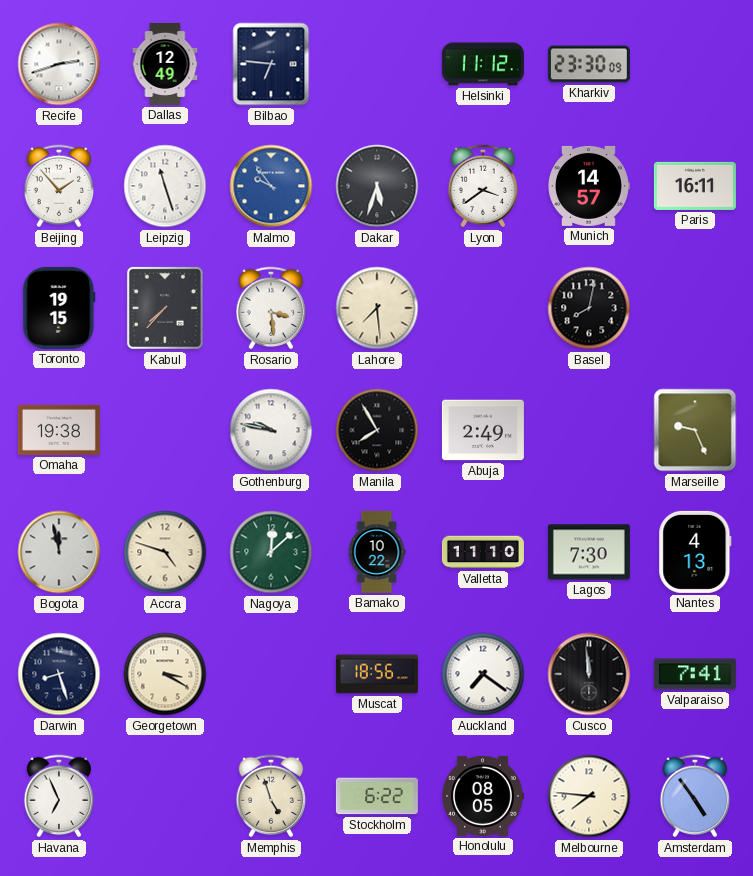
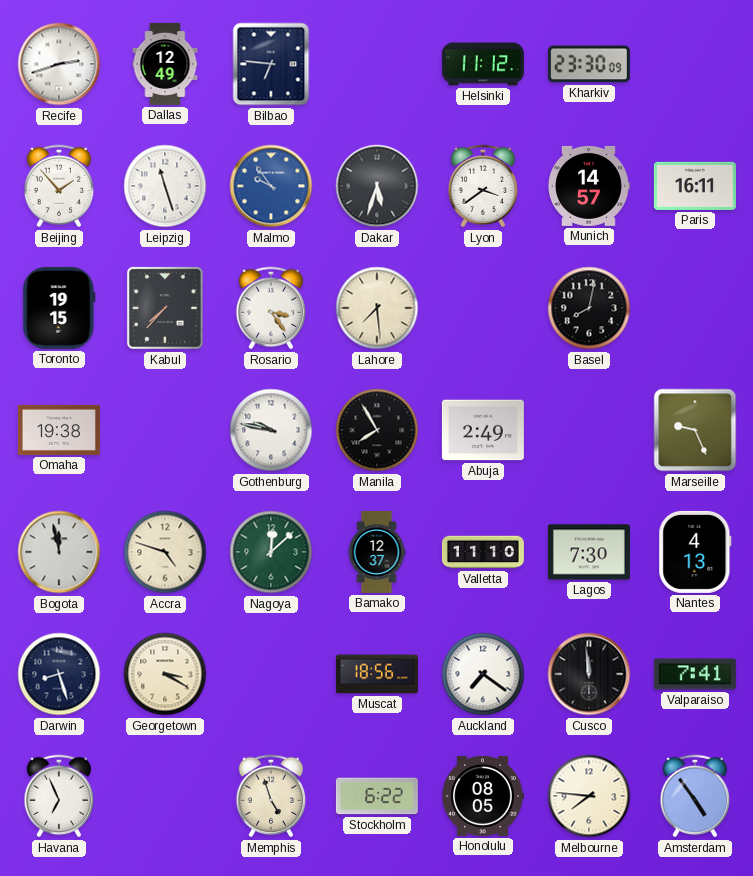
Rosario: 3:29 -> 3:24
Bamako: 10:22 -> 12:37
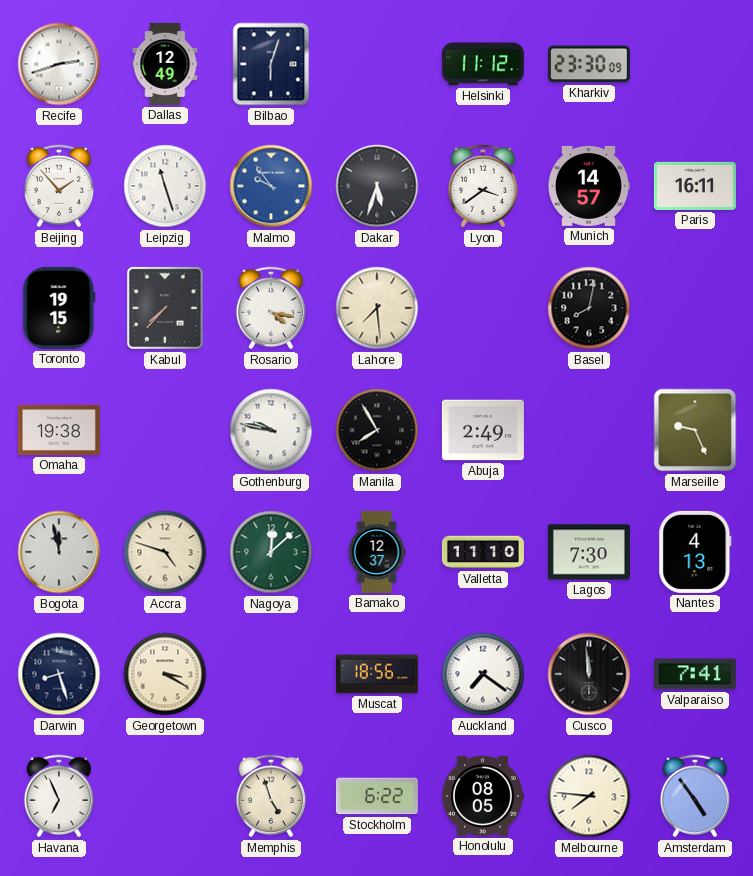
Bilbao: 6:46 -> 6:03
Rosario: 3:24 -> 4:17
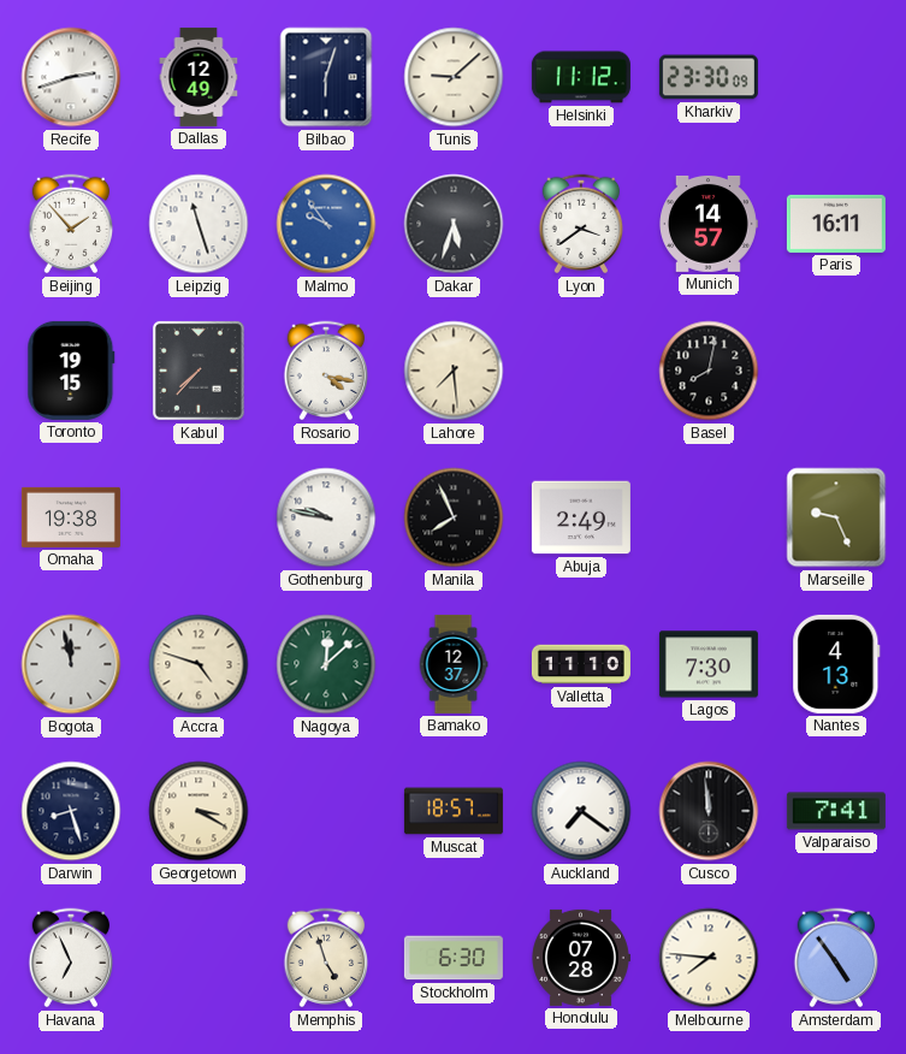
Tunis: none -> 9:08
Manila: 7:55 -> 7:56
Muscat: 18:56 -> 18:57
Stockholm: 6:22 -> 6:30
Honolulu: 08:05 -> 07:28
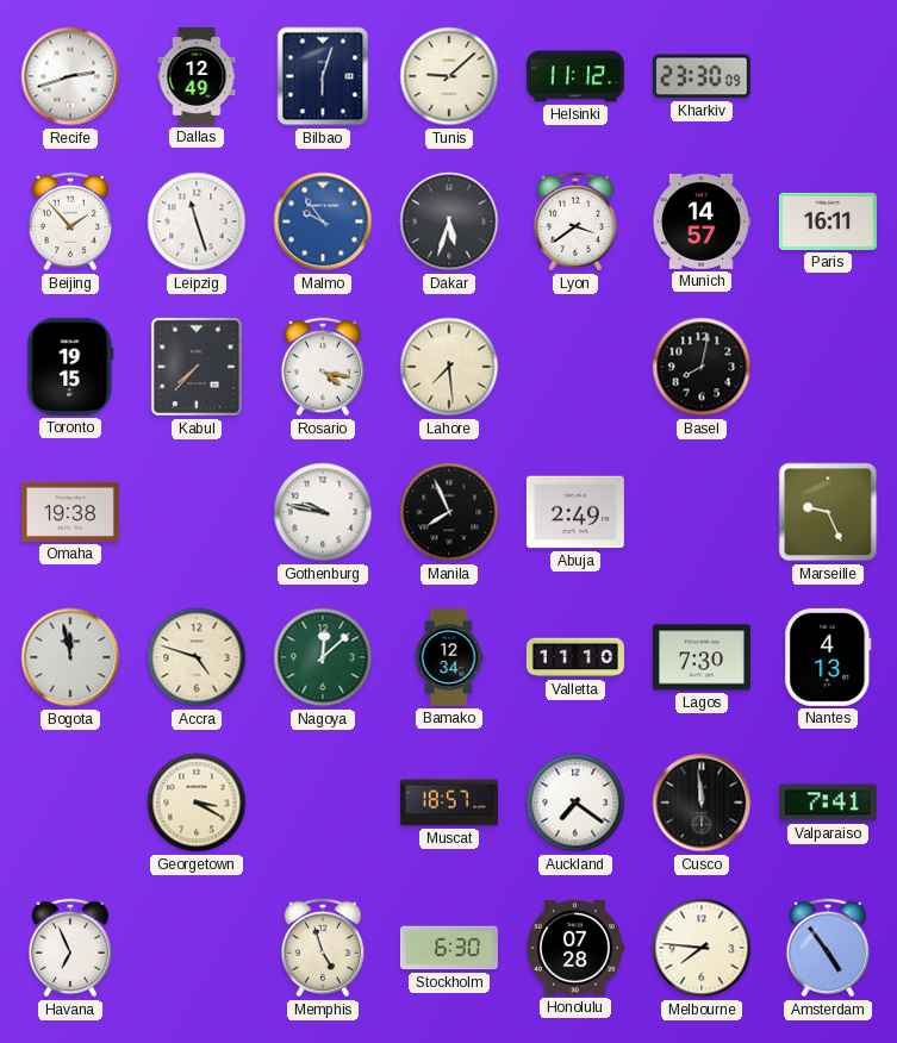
Bamako: 12:37 -> 12:34
Darwin: 8:27 -> none
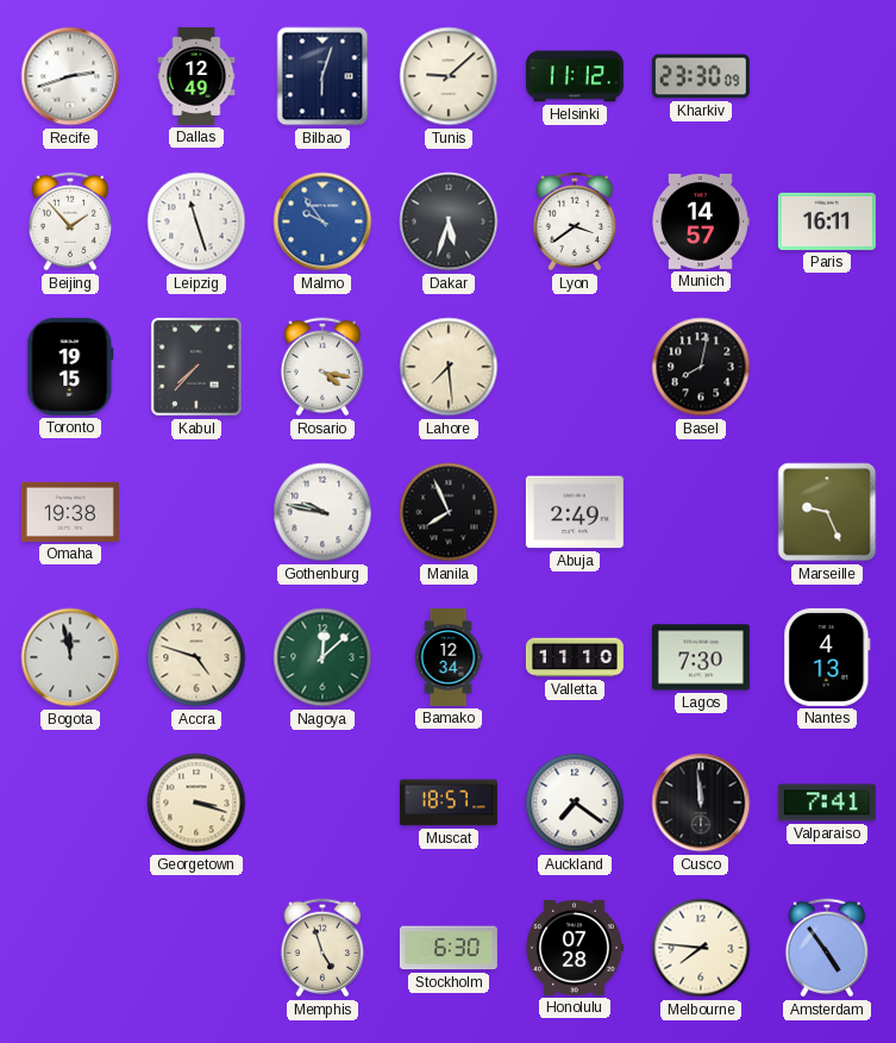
Georgetown: 3:20 -> 3:18
Havana: 6:56 -> none
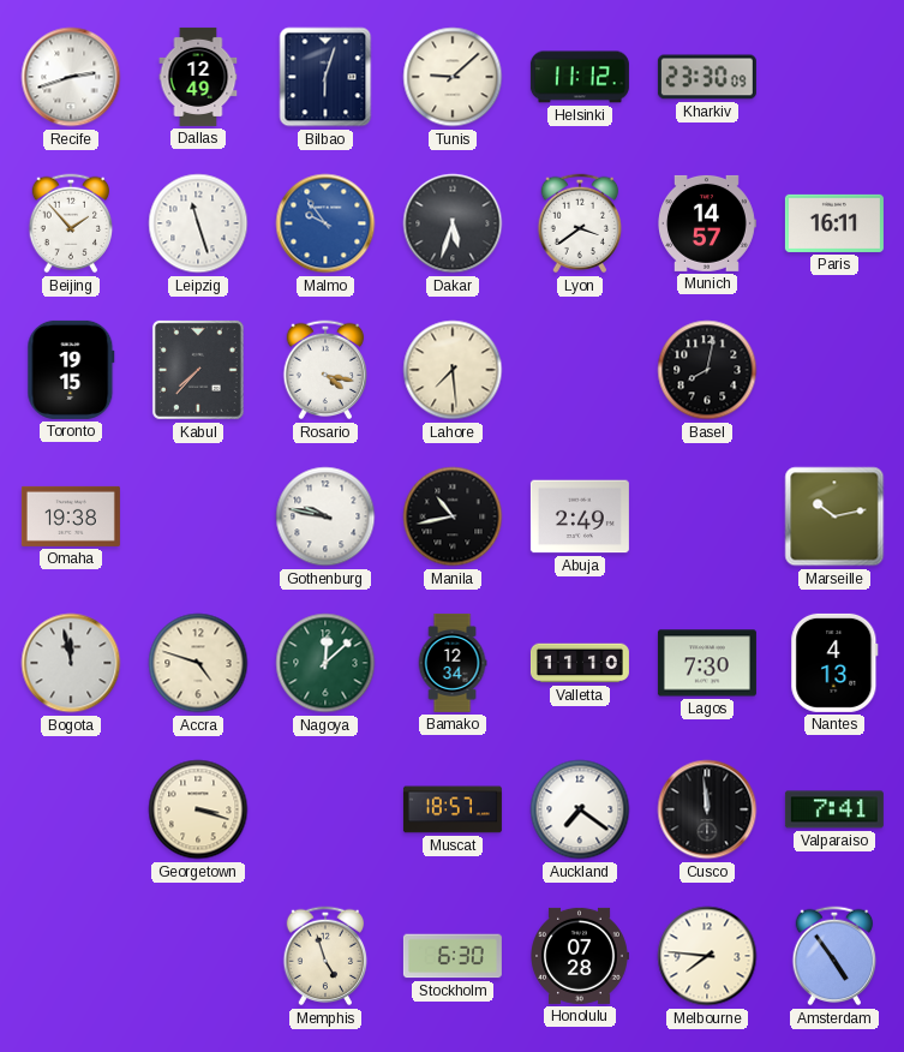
Manila: 7:56 -> 10:43
Marseille: 9:26 -> 10:13
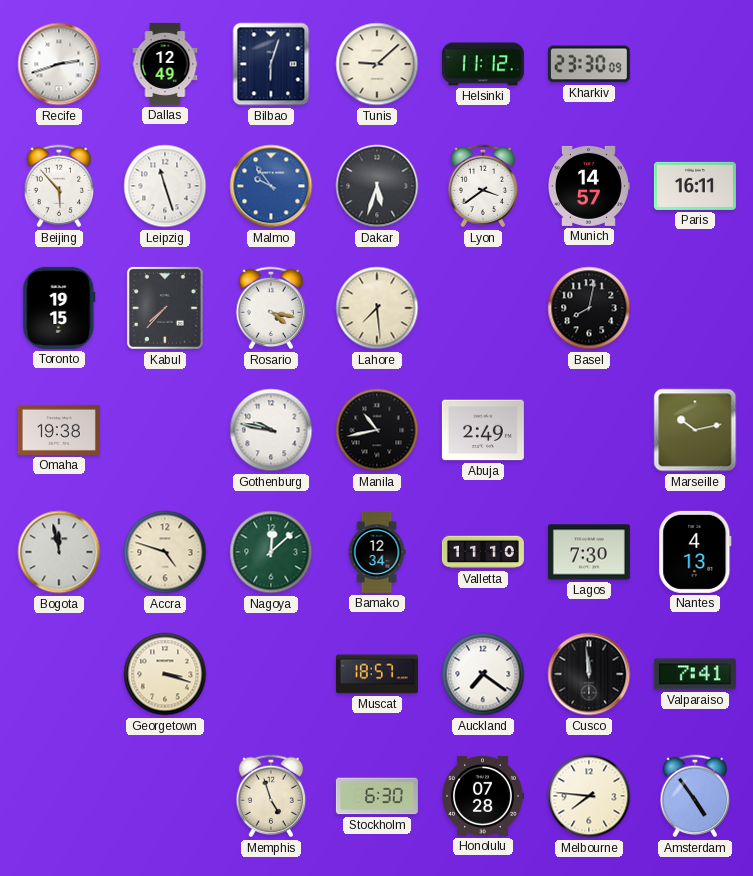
Beijing: 1:53 -> 5:53
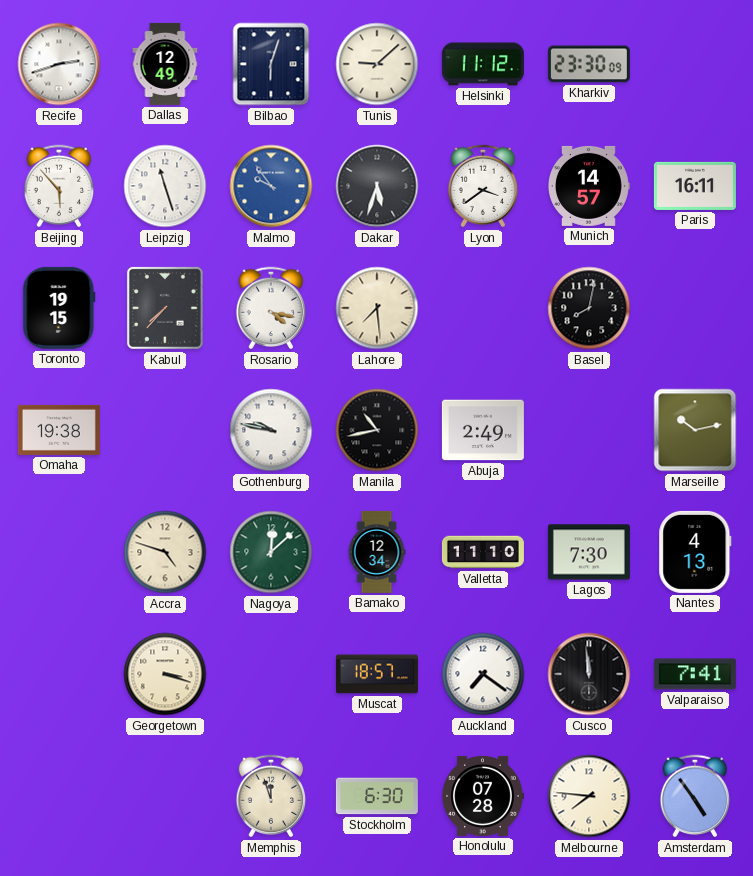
Bogota: 11:58 -> none
Memphis: 4:57 -> 11:57
